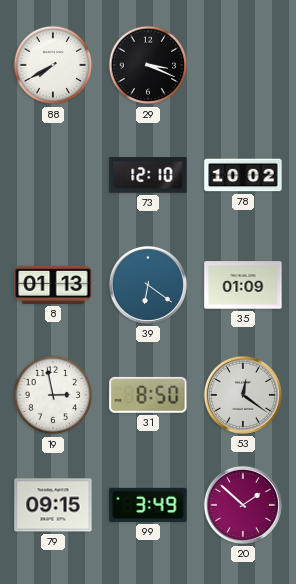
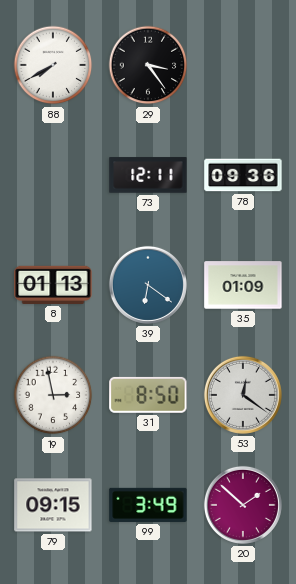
29: 3:19 -> 3:24
73: 12:10 -> 12:11
78: 10:02 -> 09:36
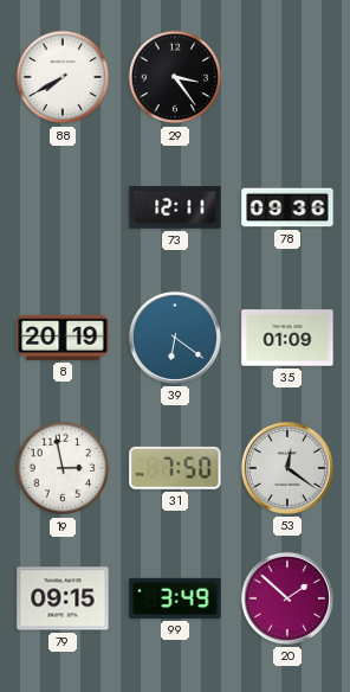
8: 01:13 -> 20:19
31: 8:50 -> 7:50
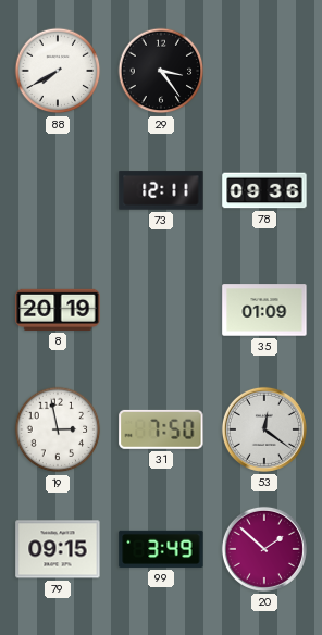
39: 6:21 -> none
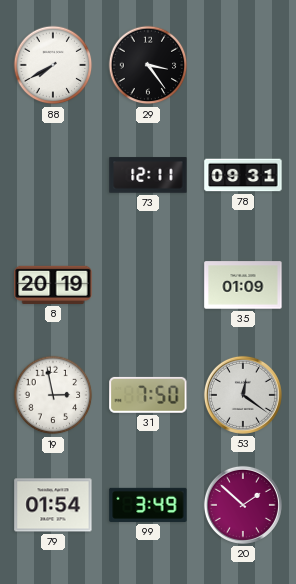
78: 09:36 -> 09:31
79: 09:15 -> 01:54
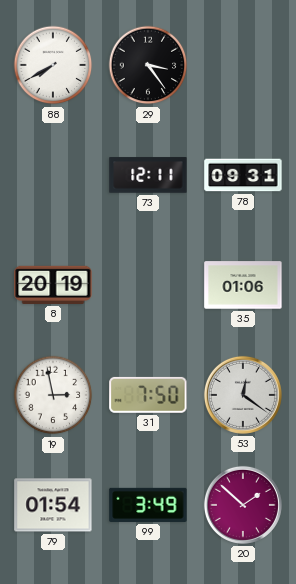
35: 01:09 -> 01:06
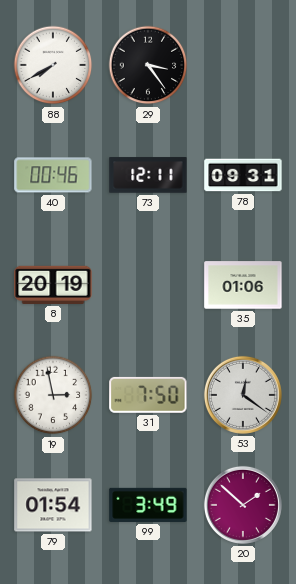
40: none -> 00:46
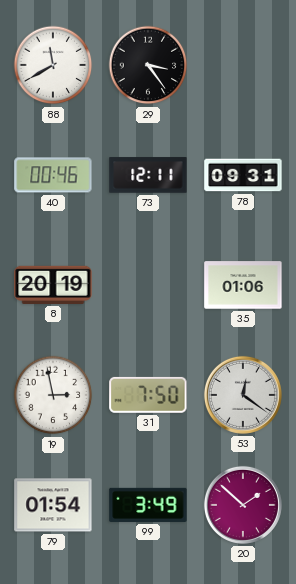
88: 7:40 -> 11:40
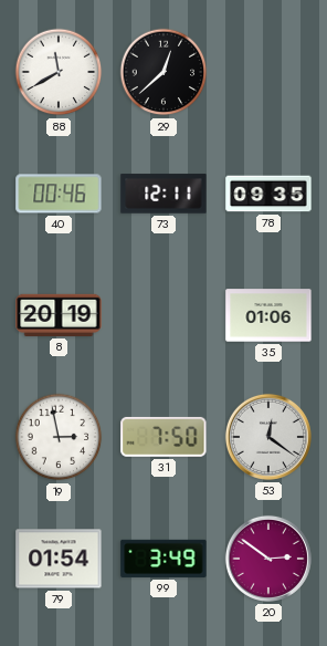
29: 3:24 -> 12:38
78: 09:31 -> 09:35
20: 1:52 -> 2:51
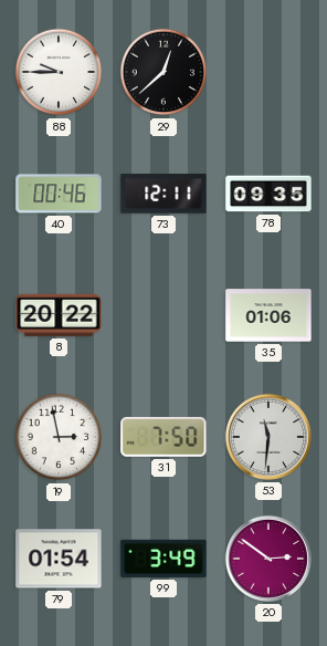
88: 11:40 -> 9:45
8: 20:19 -> 20:22
53: 12:21 -> 11:31
